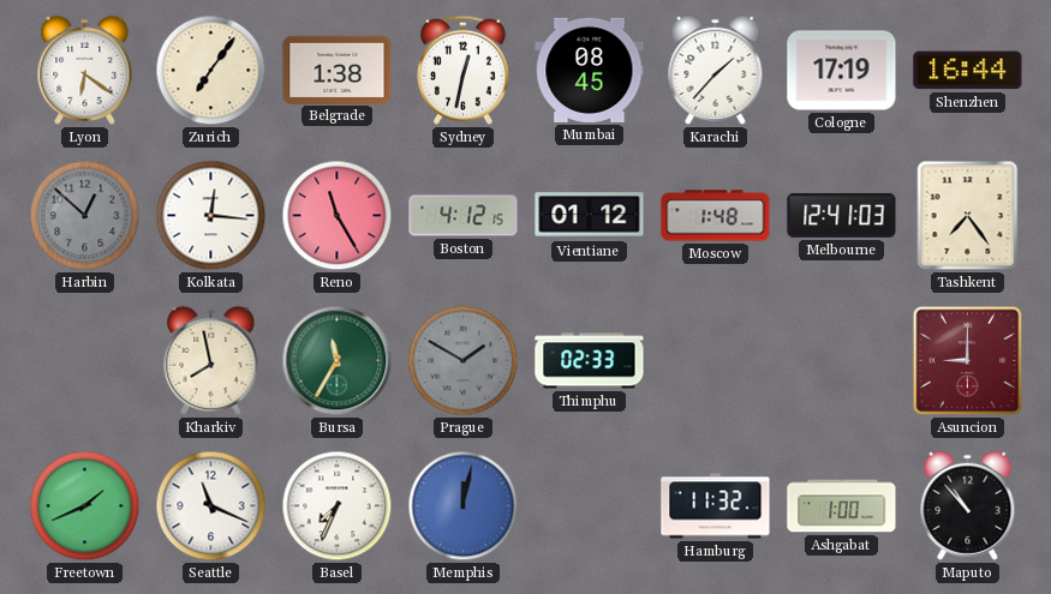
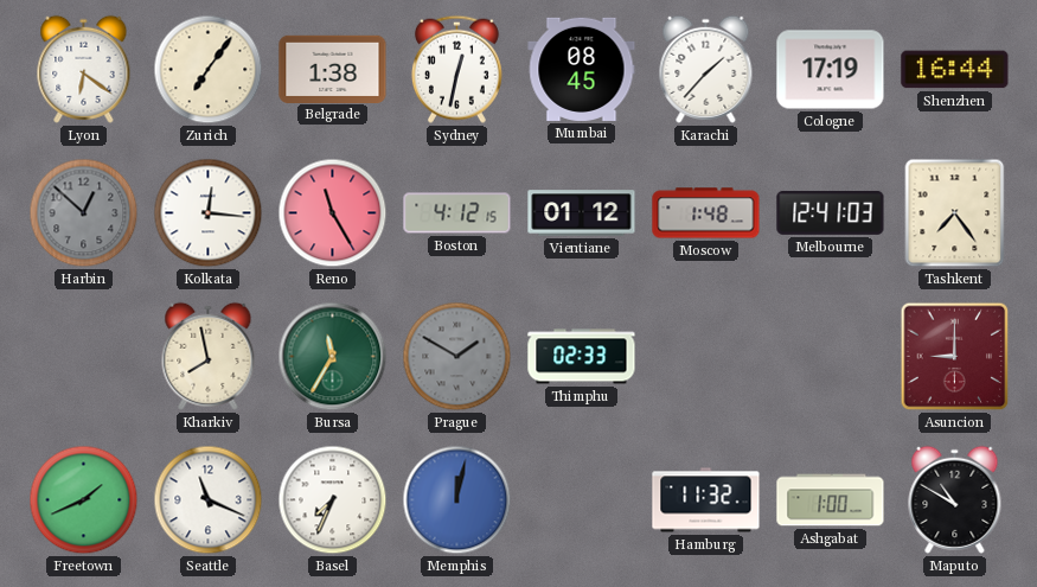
Maputo: 10:53 -> 10:50
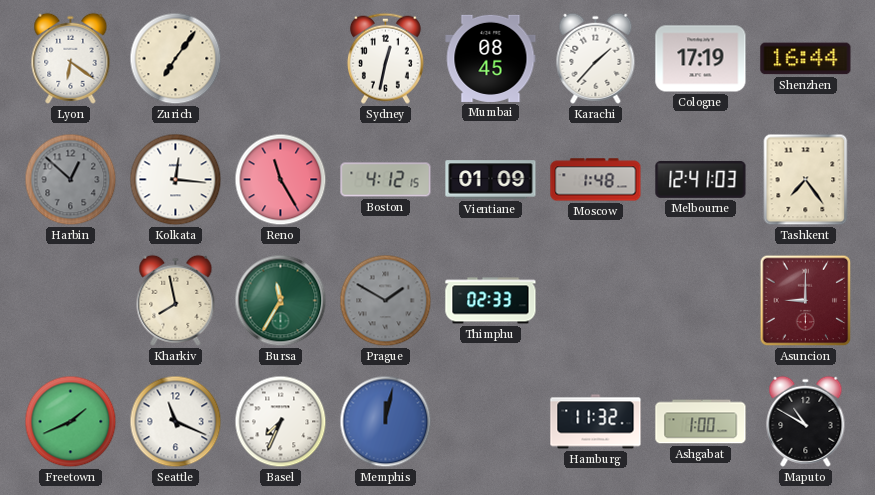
Belgrade: 1:38 -> none
Vientiane: 01:12 -> 01:09
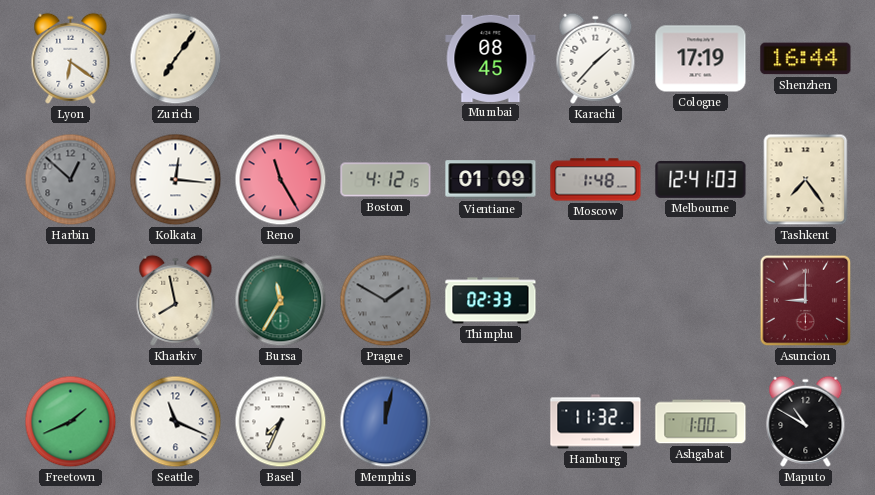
Sydney: 12:32 -> none
